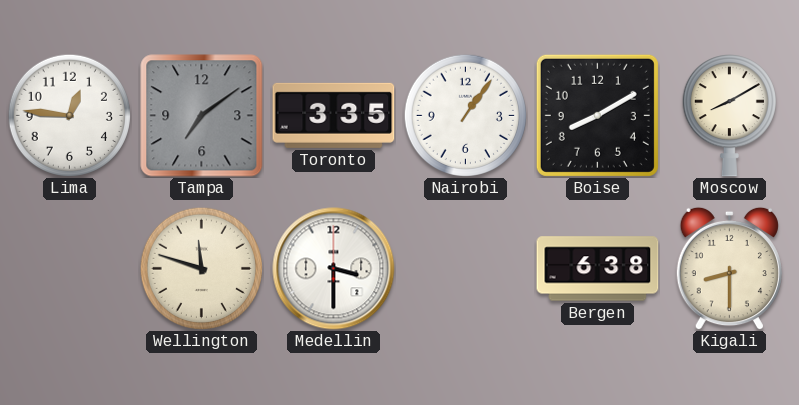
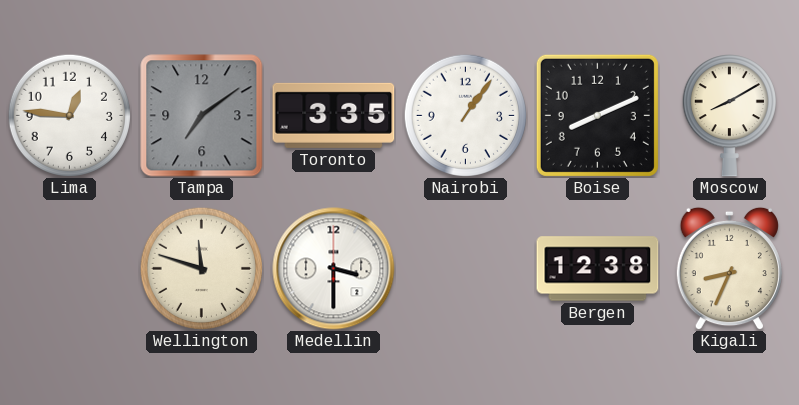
Boise: 8:10 -> 8:11
Bergen: 6:38 -> 12:38
Kigali: 8:30 -> 8:34
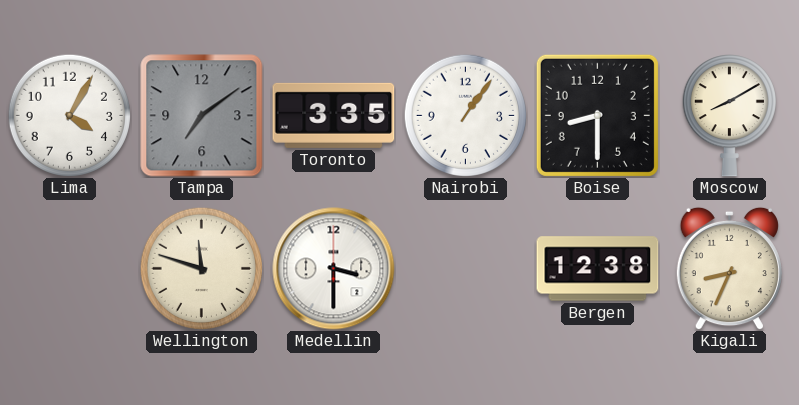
Lima: 12:46 -> 4:05
Boise: 8:11 -> 8:30
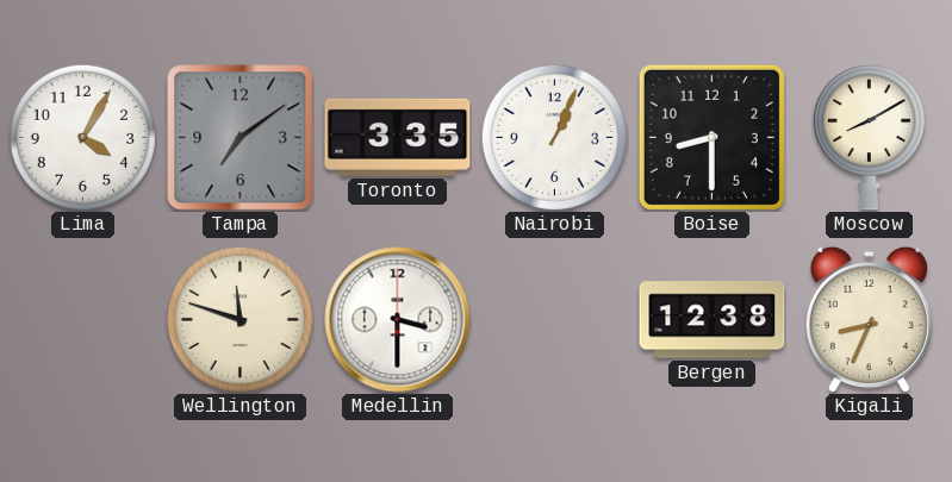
Nairobi: 1:06 -> 1:04
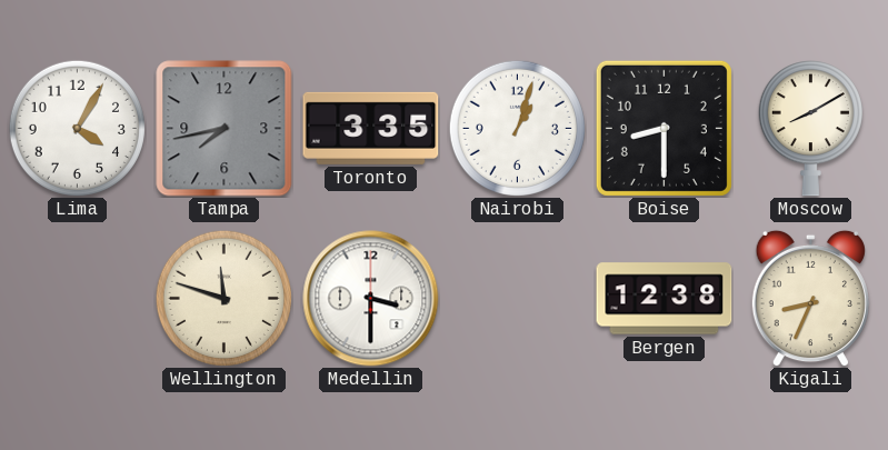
Tampa: 7:09 -> 7:43
Nairobi: 1:04 -> 1:03
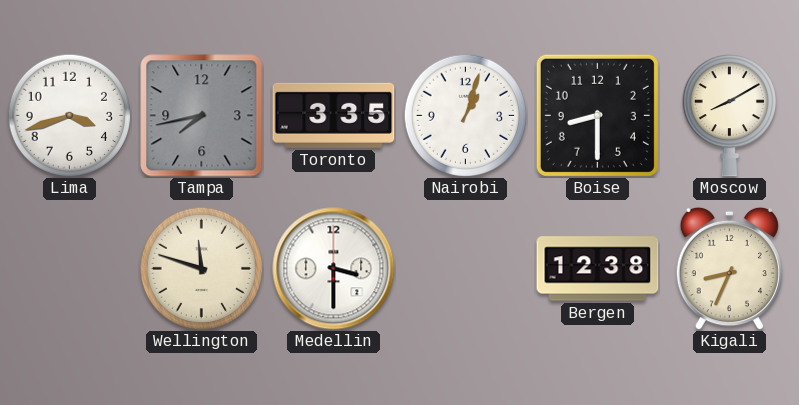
Lima: 4:05 -> 3:42
